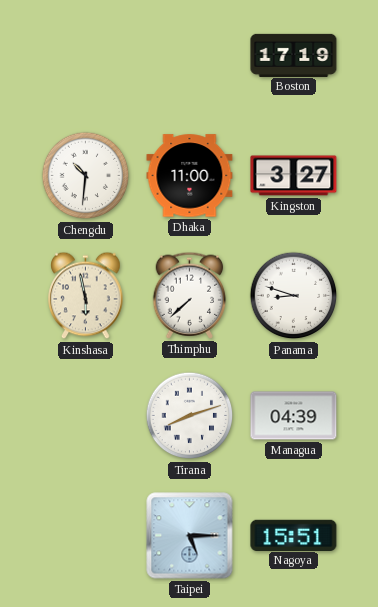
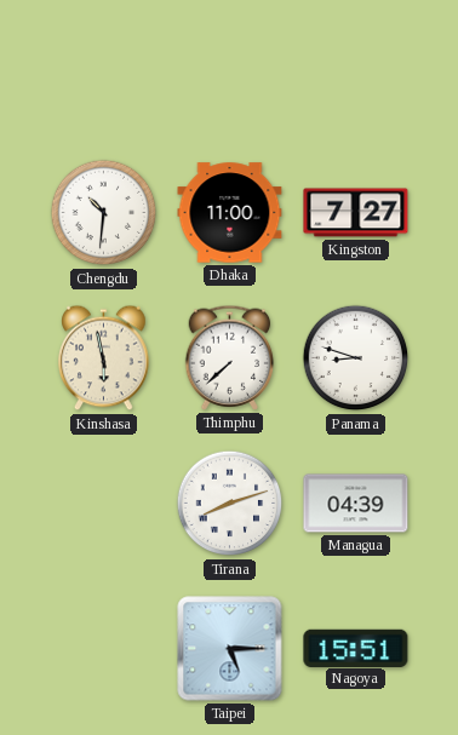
Boston: 17:19 -> none
Kingston: 3:27 -> 7:27
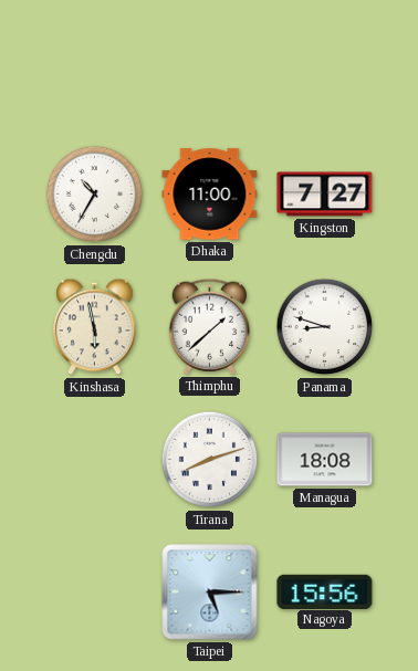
Chengdu: 10:31 -> 10:35
Thimphu: 7:38 -> 1:38
Managua: 04:39 -> 18:08
Nagoya: 15:51 -> 15:56
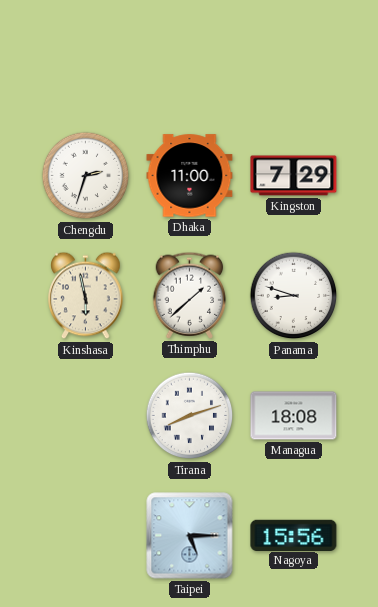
Chengdu: 10:35 -> 2:33
Kingston: 7:27 -> 7:29
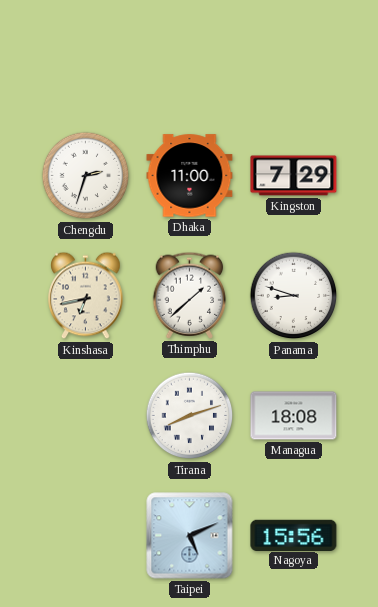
Kinshasa: 5:58 -> 6:43
Taipei: 5:15 -> 5:11
